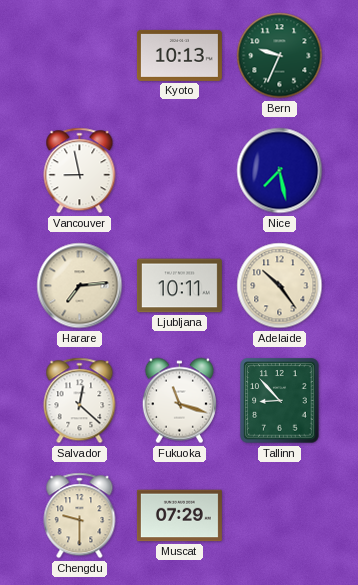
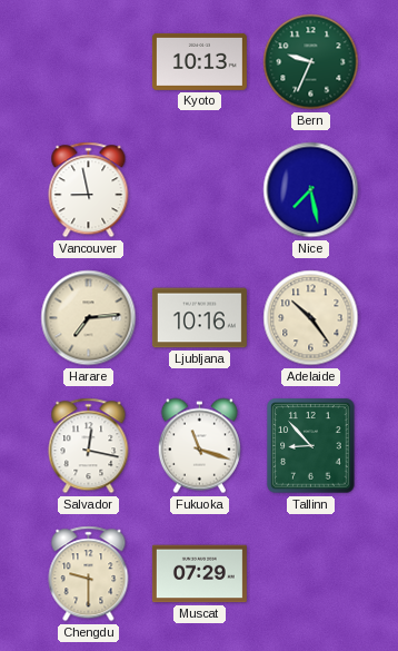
Ljubljana: 10:11 -> 10:16
Salvador: 12:22 -> 12:17
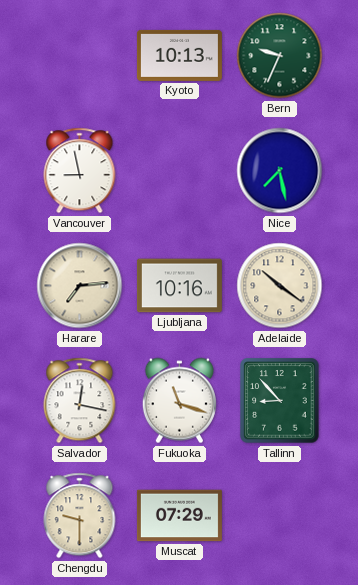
Adelaide: 10:24 -> 10:21
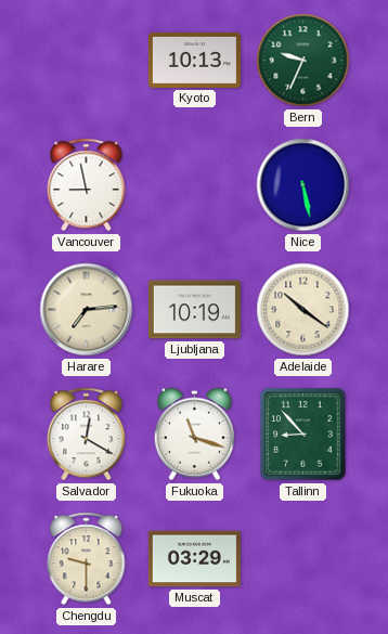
Nice: 7:28 -> 5:28
Ljubljana: 10:16 -> 10:19
Salvador: 12:17 -> 12:20
Muscat: 07:29 -> 03:29
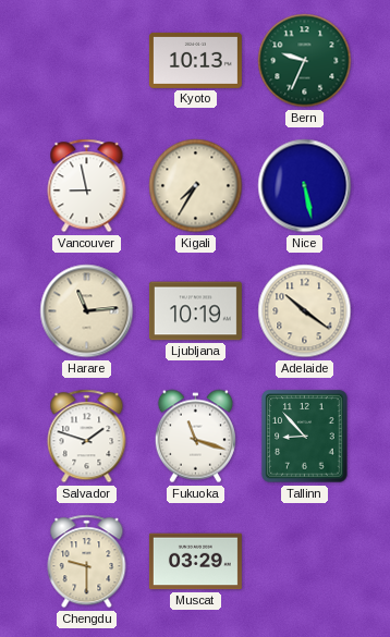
Kigali: none -> 7:35
Harare: 7:14 -> 11:14
Salvador: 12:20 -> 1:48
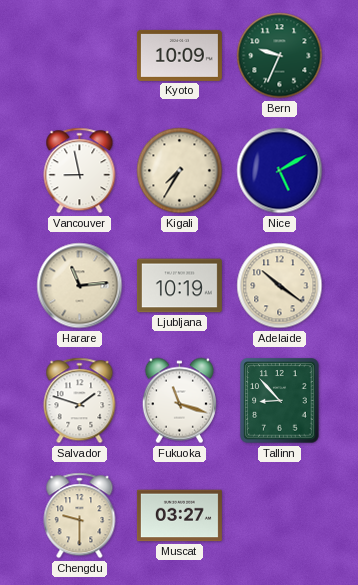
Kyoto: 10:13 -> 10:09
Nice: 5:28 -> 5:10
Muscat: 03:29 -> 03:27
